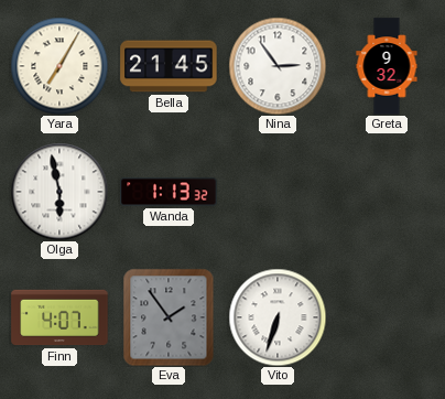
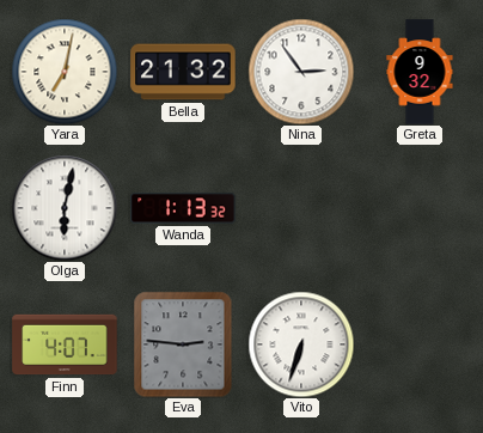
Yara: 7:05 -> 7:02
Bella: 21:45 -> 21:32
Olga: 5:58 -> 6:02
Eva: 1:54 -> 2:46
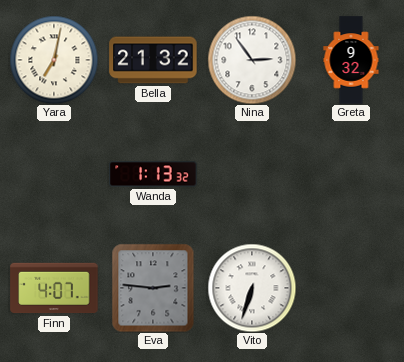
Olga: 6:02 -> none
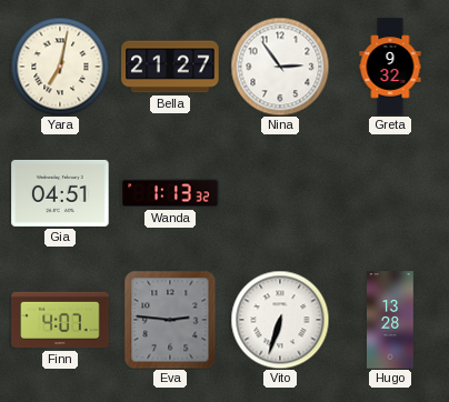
Bella: 21:32 -> 21:27
Gia: none -> 04:51
Hugo: none -> 13:28
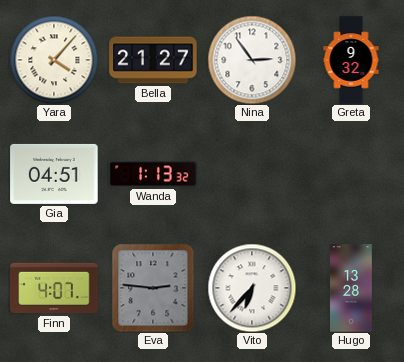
Yara: 7:02 -> 4:07
Vito: 6:33 -> 6:37
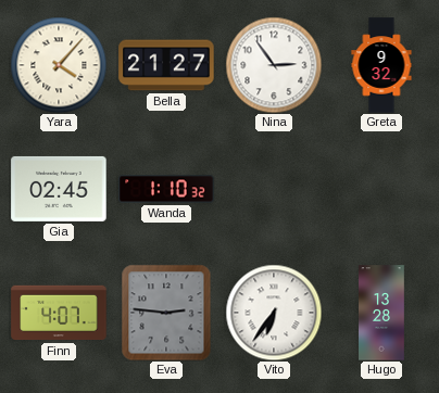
Gia: 04:51 -> 02:45
Wanda: 1:13 -> 1:10
Vito: 6:37 -> 6:36
